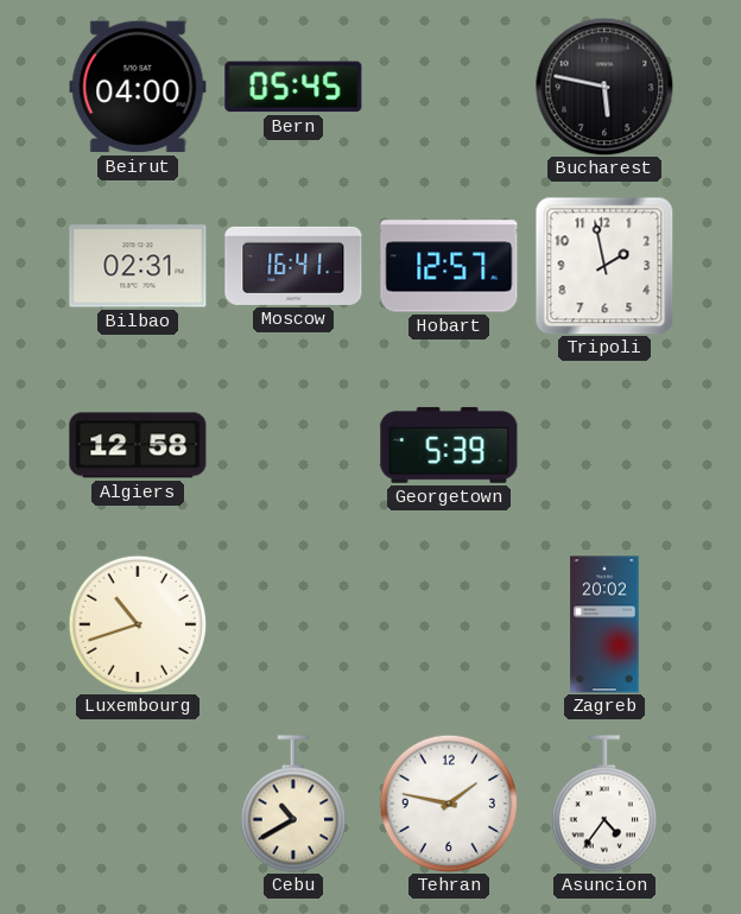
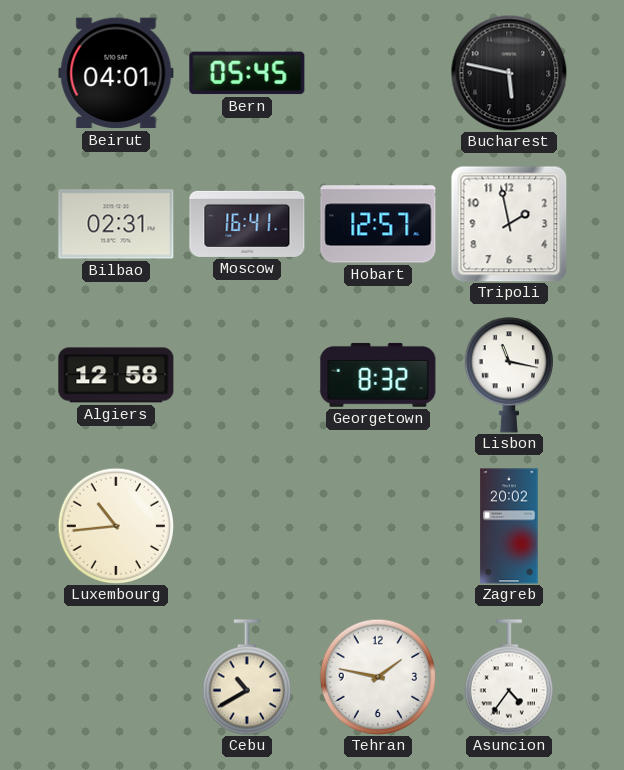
Beirut: 04:00 -> 04:01
Georgetown: 5:39 -> 8:32
Lisbon: none -> 11:17
Luxembourg: 10:42 -> 10:44
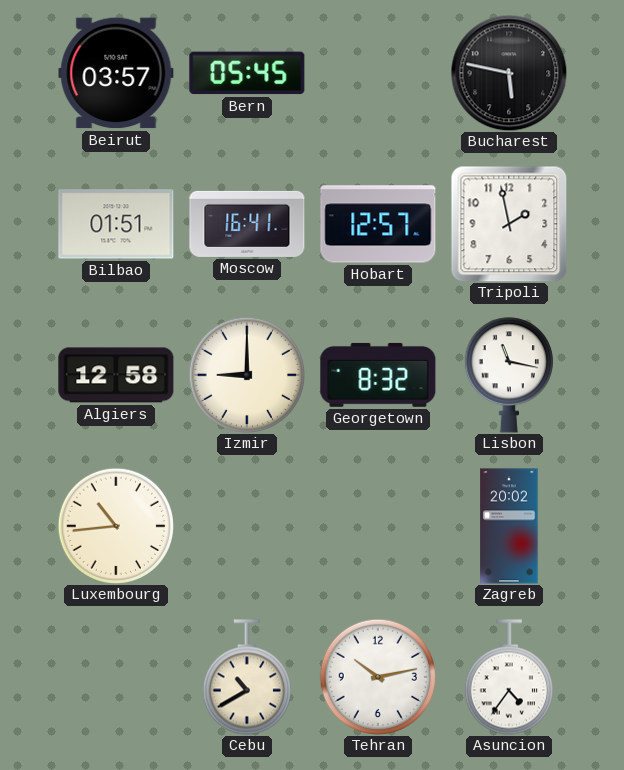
Beirut: 04:01 -> 03:57
Bilbao: 02:31 -> 01:51
Izmir: none -> 9:00
Tehran: 1:47 -> 10:13
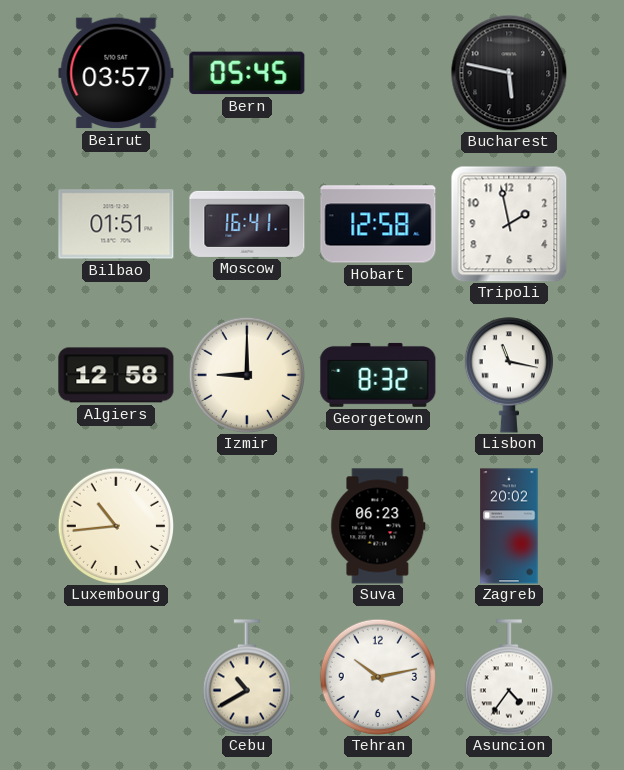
Hobart: 12:57 -> 12:58
Suva: none -> 06:23
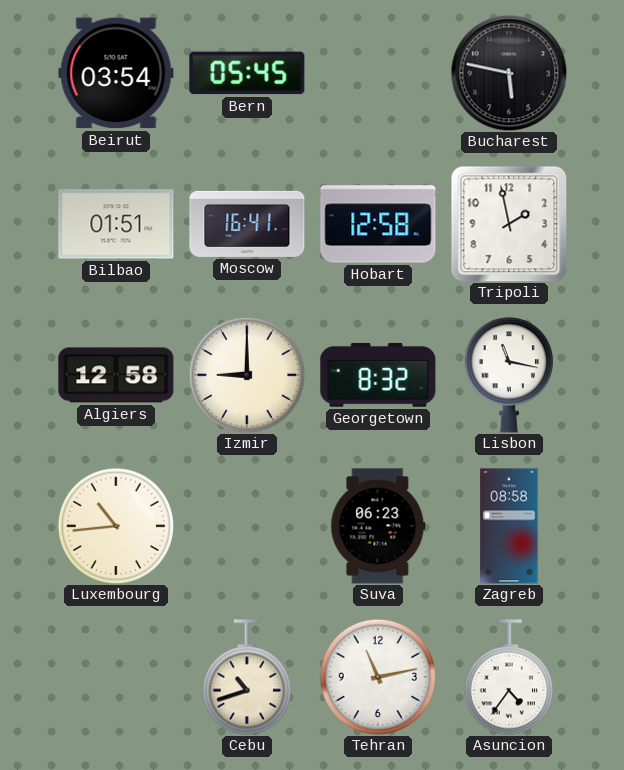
Beirut: 03:57 -> 03:54
Zagreb: 20:02 -> 08:58
Cebu: 10:40 -> 10:42
Tehran: 10:13 -> 11:13
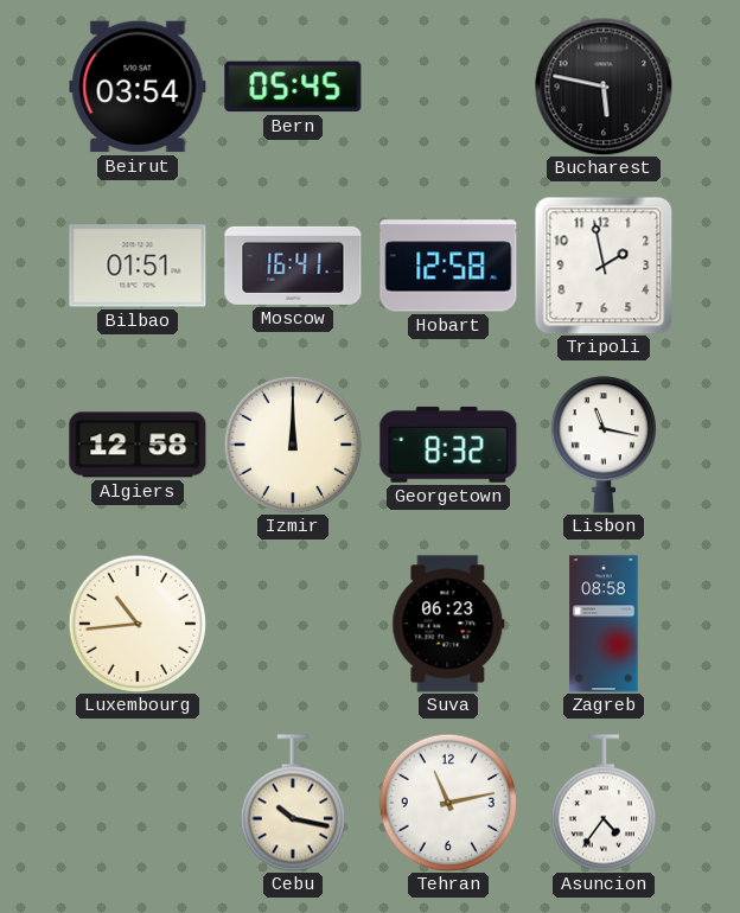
Izmir: 9:00 -> 12:00
Cebu: 10:42 -> 10:17
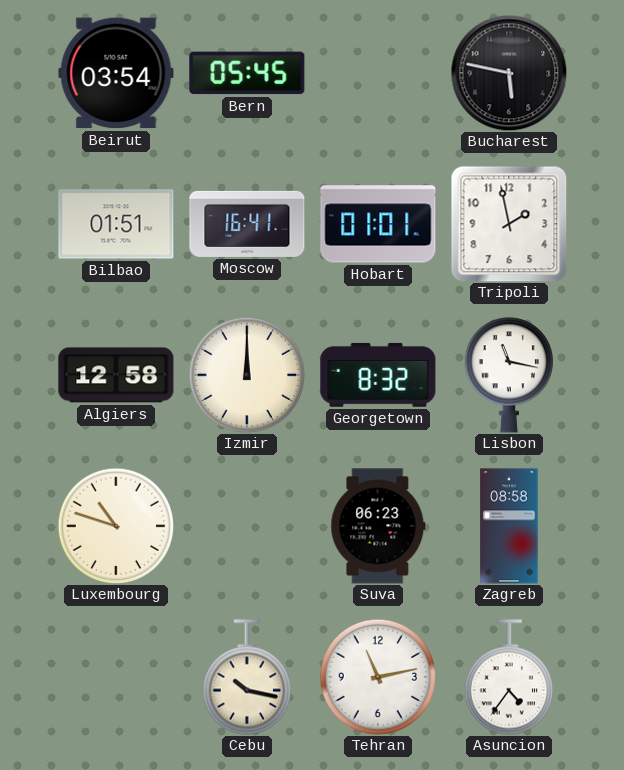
Hobart: 12:58 -> 01:01
Luxembourg: 10:44 -> 10:48
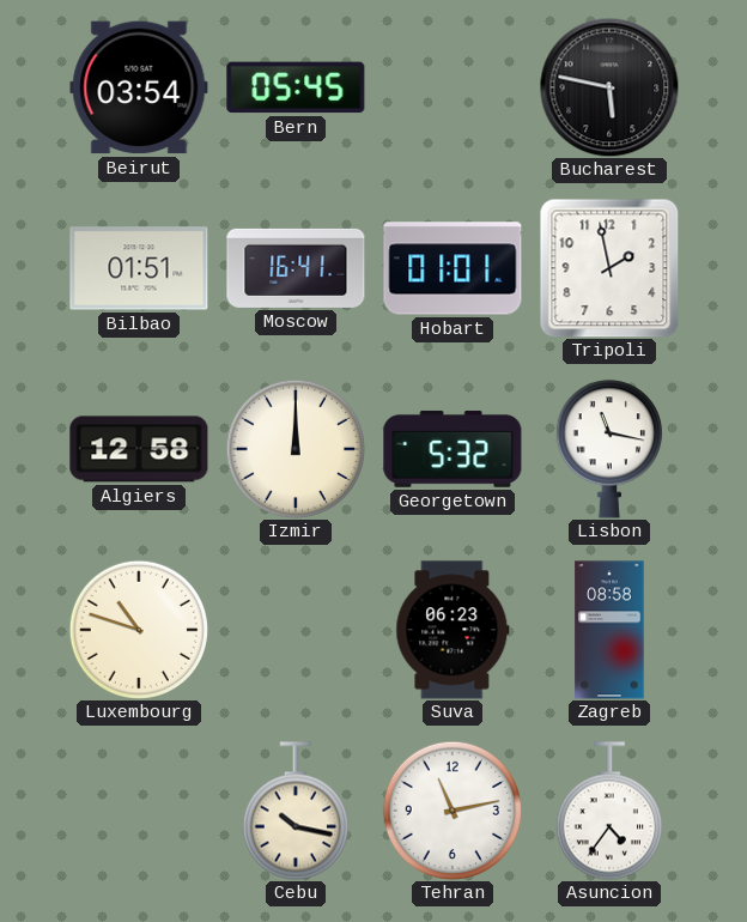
Georgetown: 8:32 -> 5:32
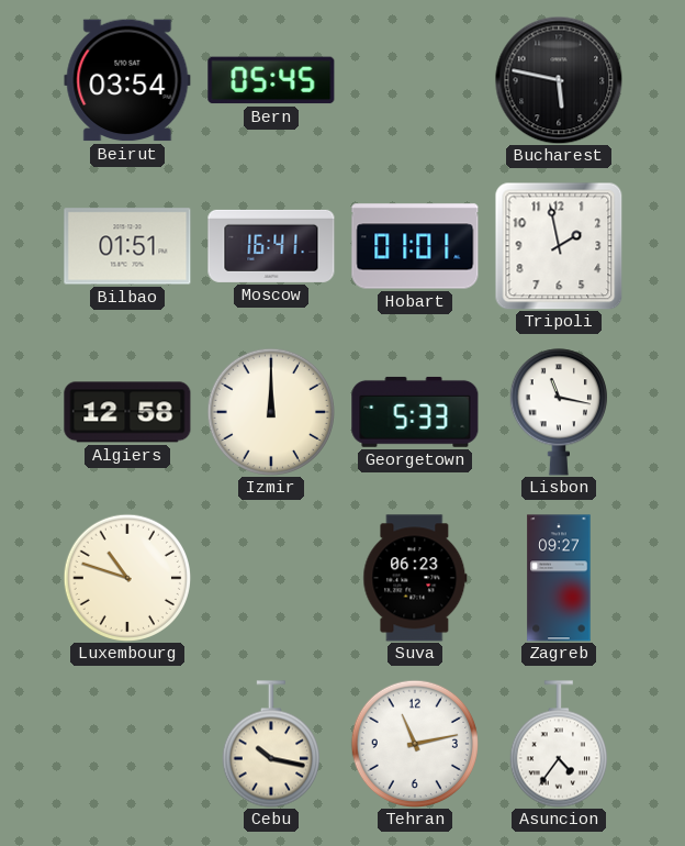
Georgetown: 5:32 -> 5:33
Zagreb: 08:58 -> 09:27
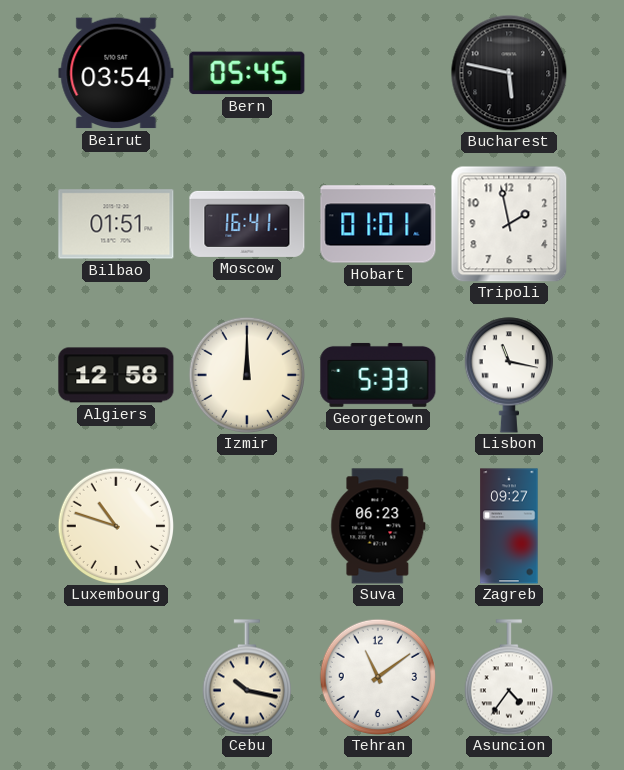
Tehran: 11:13 -> 11:09
